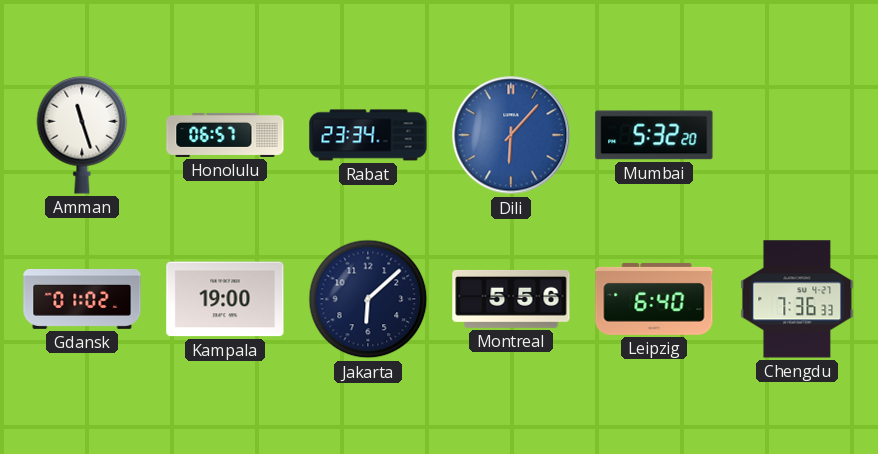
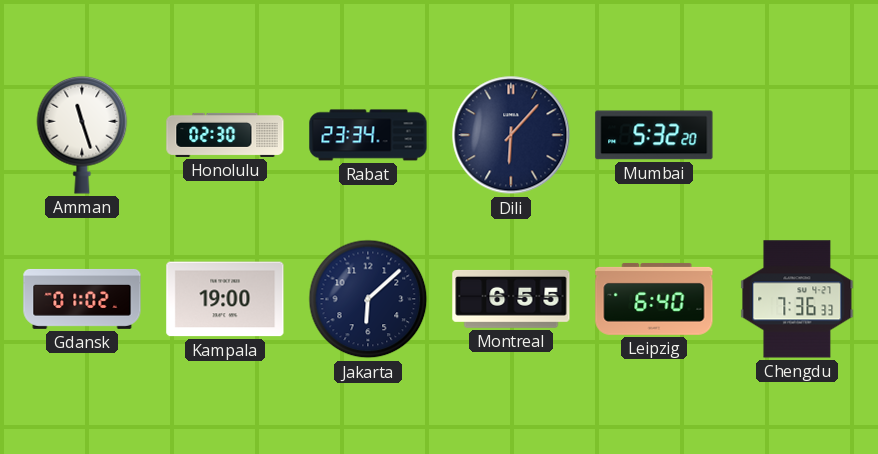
Honolulu: 06:57 -> 02:30
Dili dial: blue -> navy
Montreal: 5:56 -> 6:55
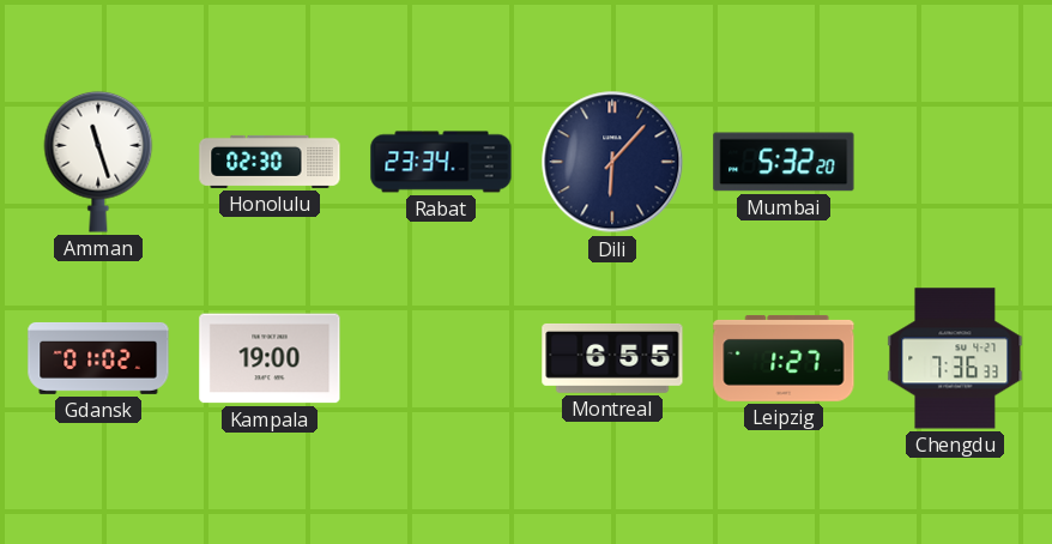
Jakarta: 6:08 -> none
Leipzig: 6:40 -> 1:27
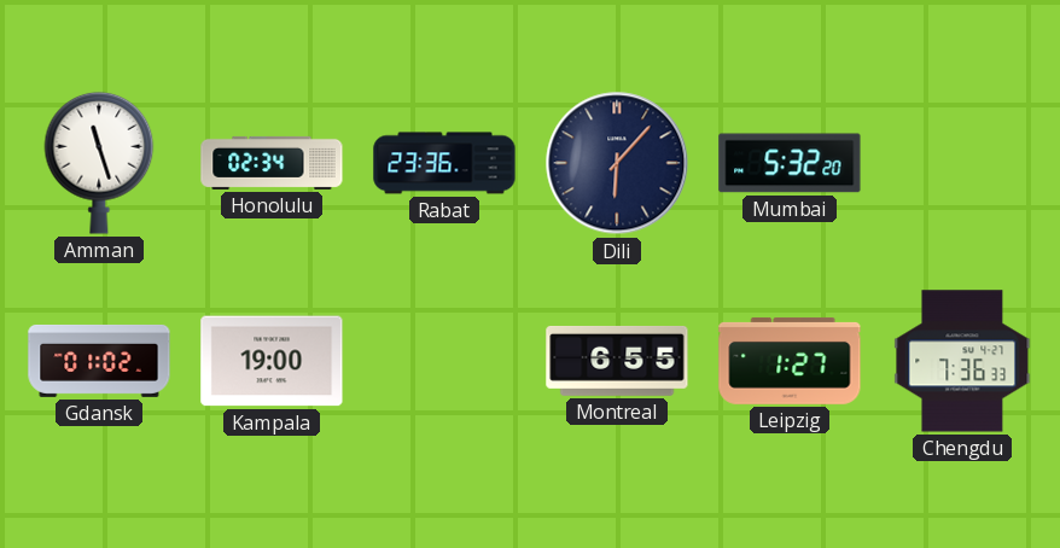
Honolulu: 02:30 -> 02:34
Rabat: 23:34 -> 23:36
